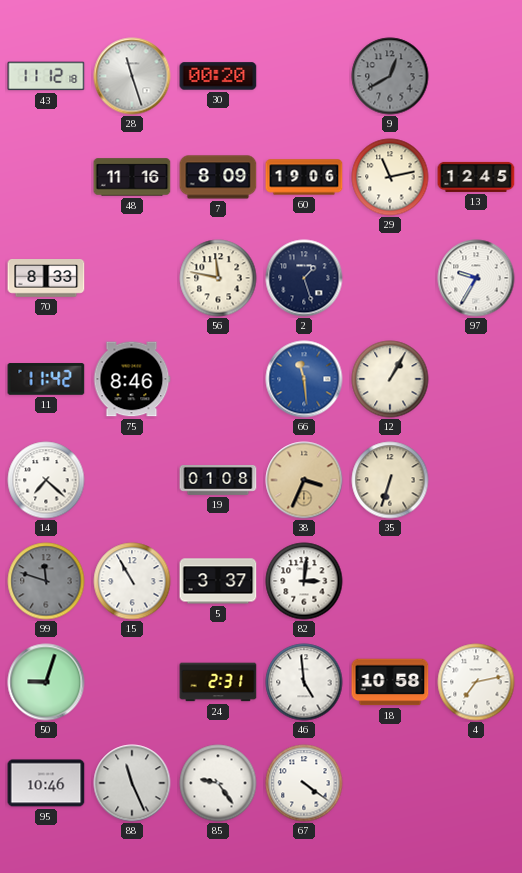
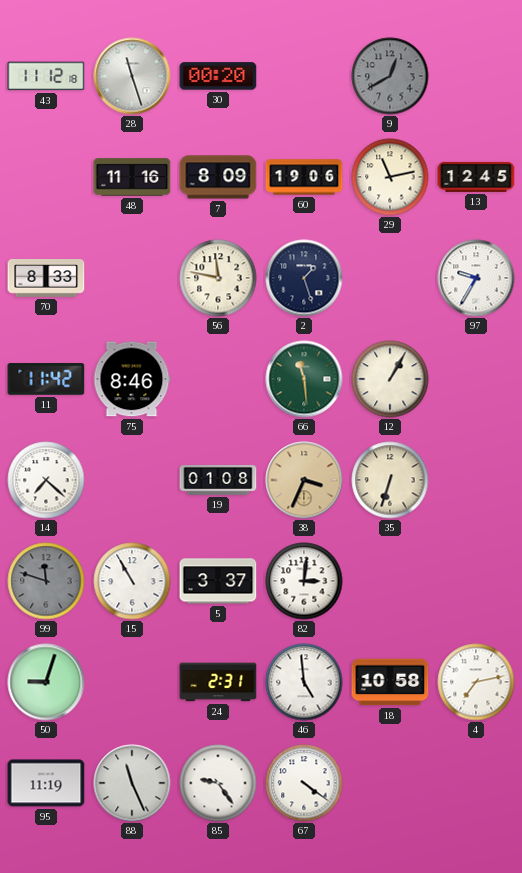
66 dial: blue -> green
95: 10:46 -> 11:19
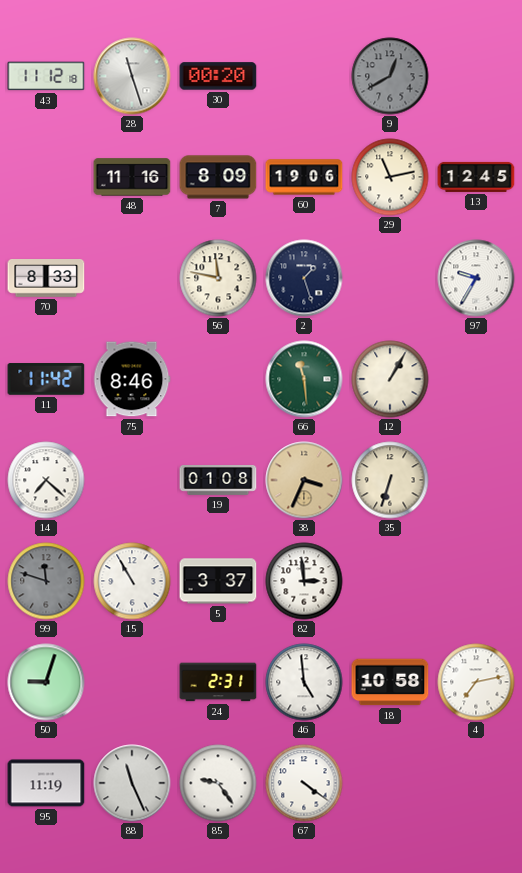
82: 3:01 -> 2:59
